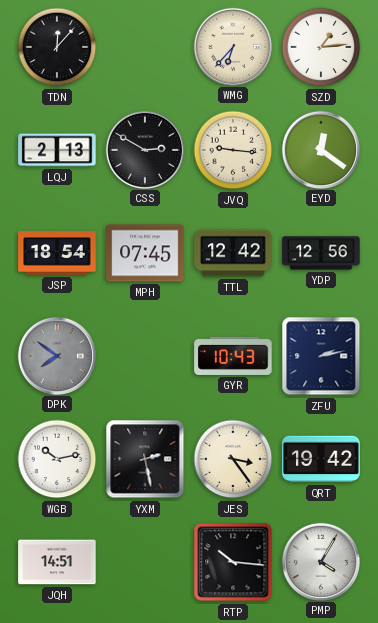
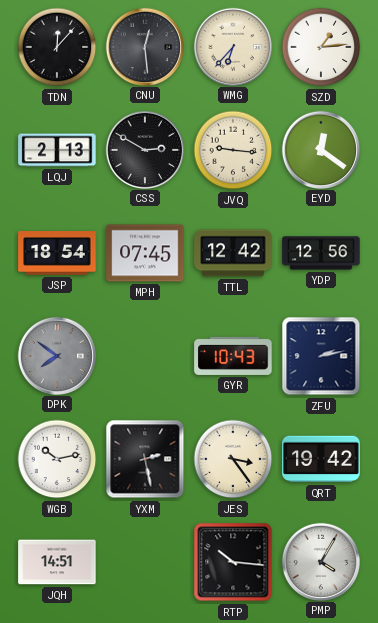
CNU: none -> 12:29
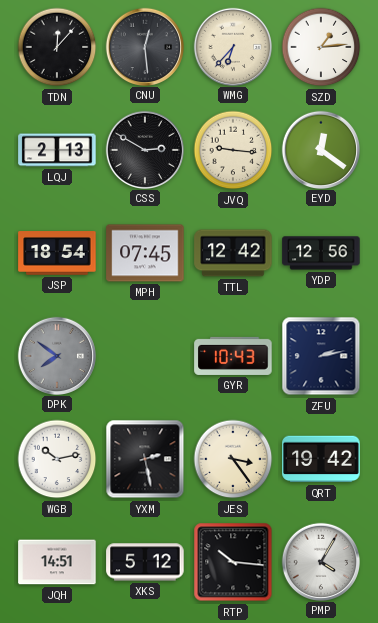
XKS: none -> 5:12
